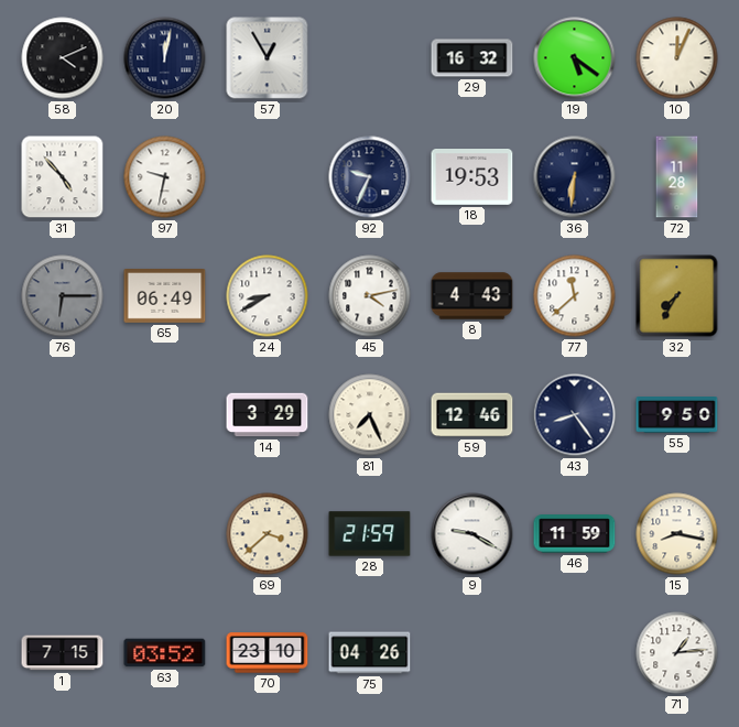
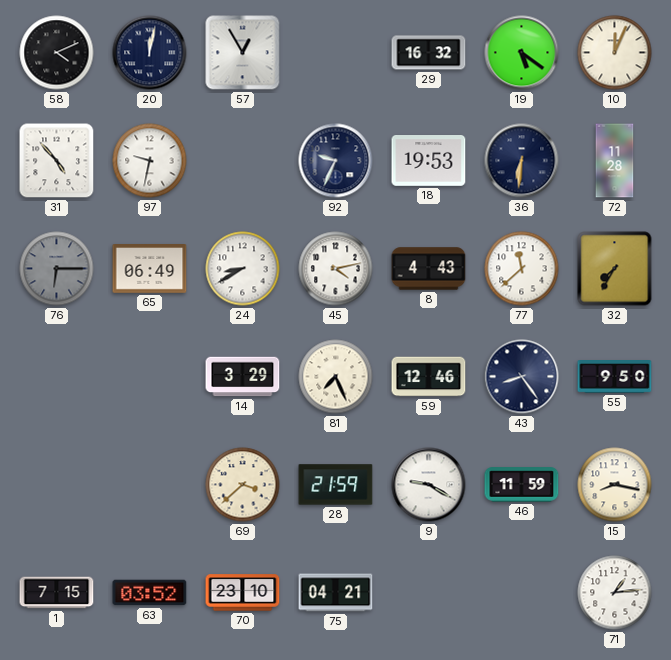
75: 04:26 -> 04:21
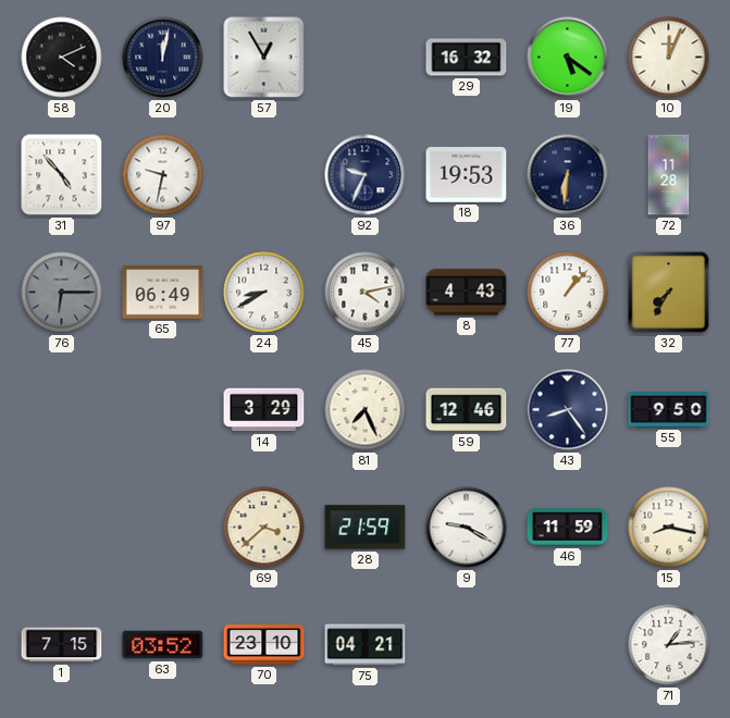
77: 11:38 -> 1:07
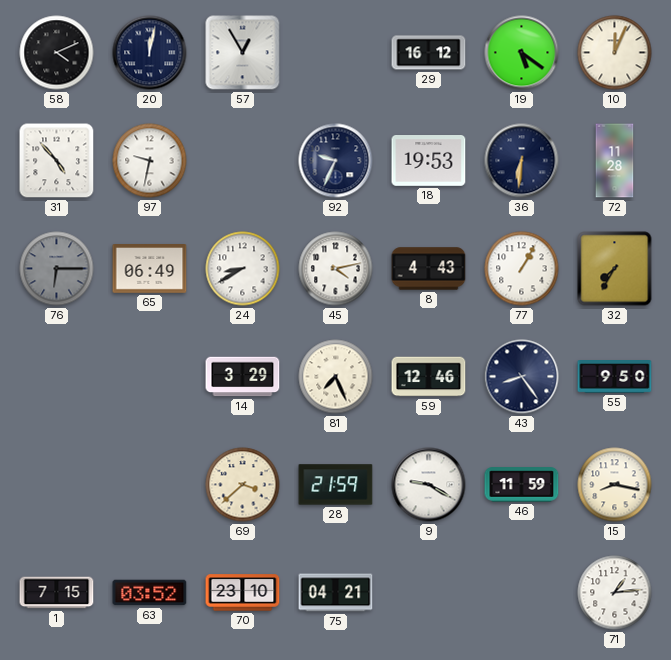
29: 16:32 -> 16:12
77: 1:07 -> 1:05
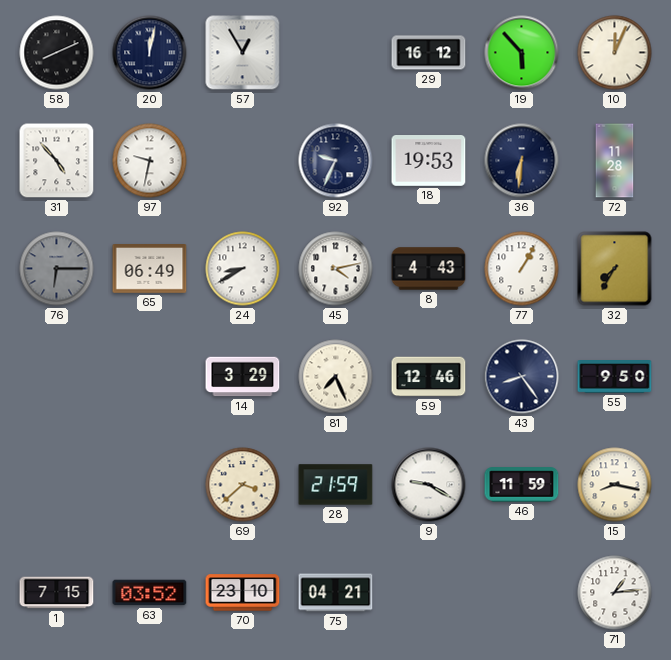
58: 4:11 -> 8:11
19: 5:21 -> 5:53
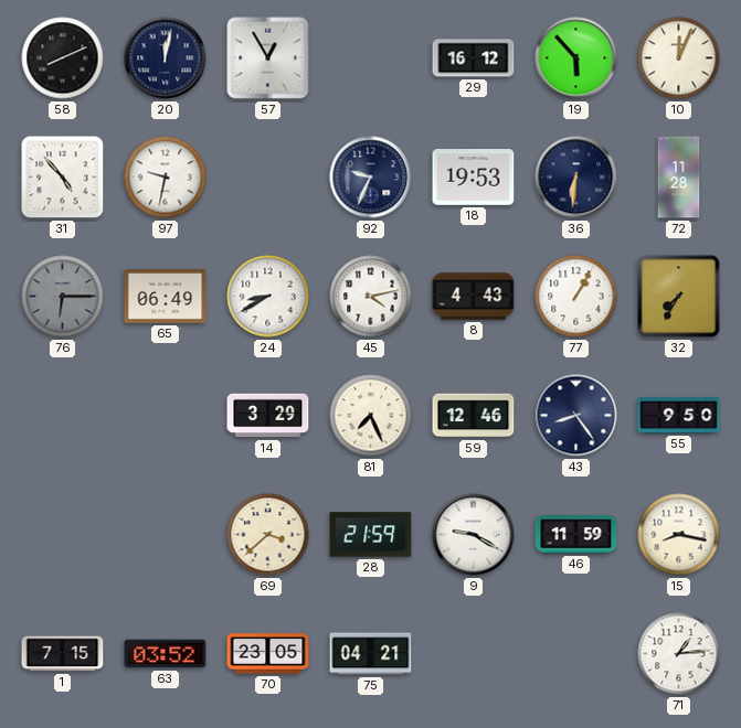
70: 23:10 -> 23:05
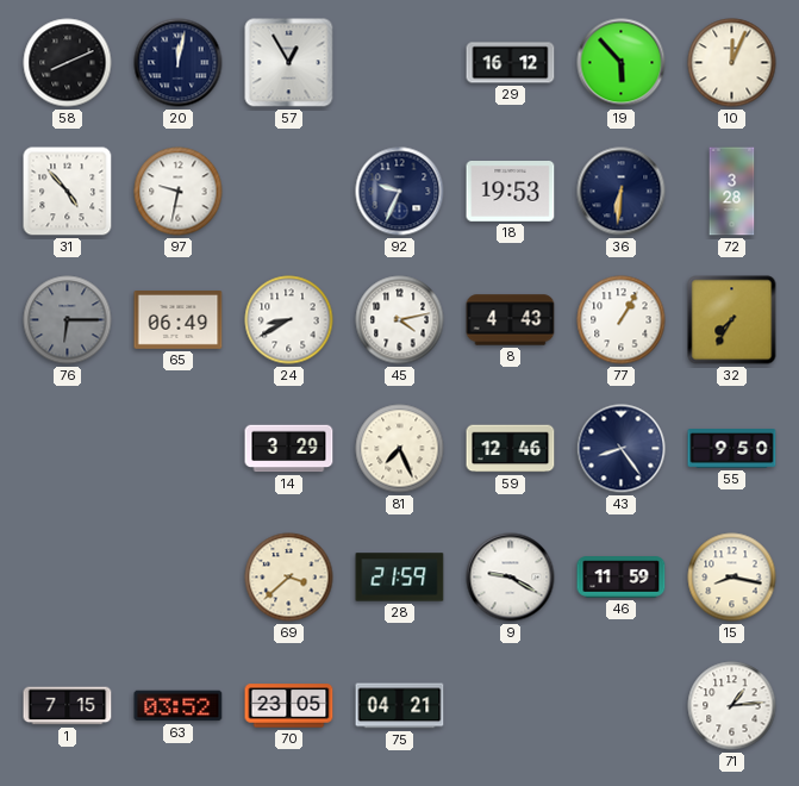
72: 11:28 -> 3:28
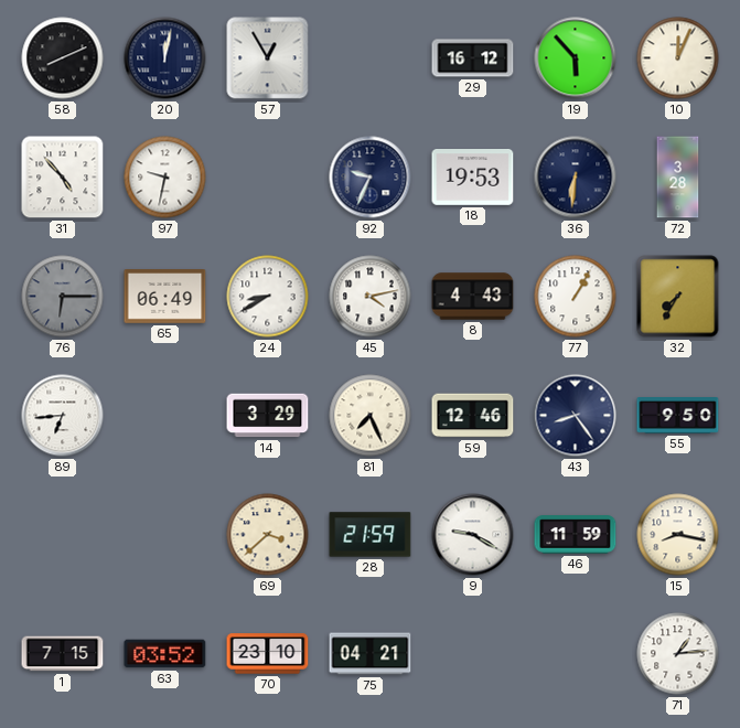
89: none -> 6:44
70: 23:05 -> 23:10
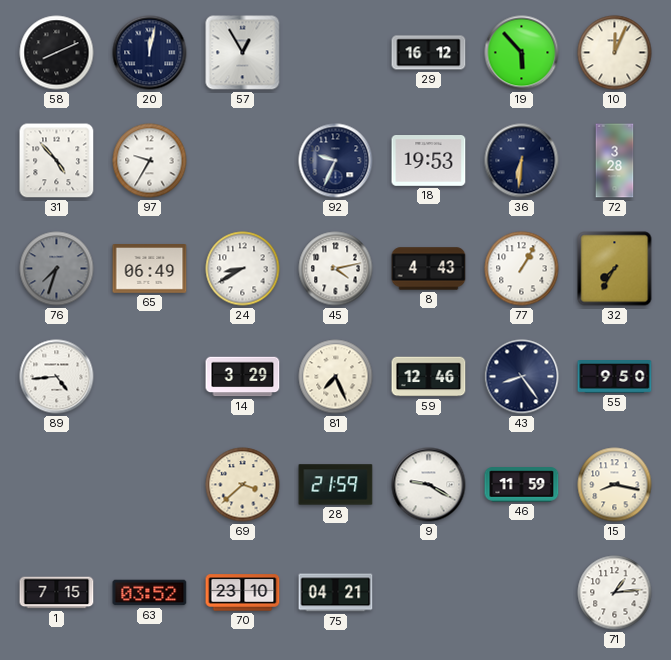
97: 9:32 -> 9:35
76: 6:15 -> 7:33
89: 6:44 -> 4:44
